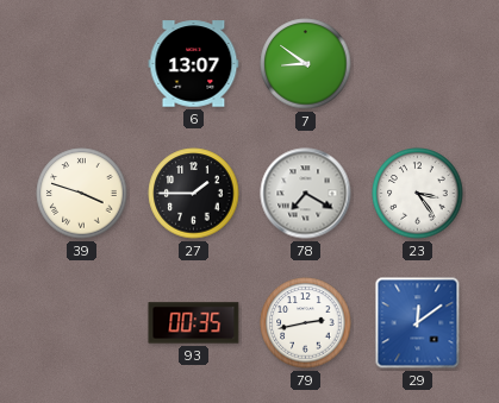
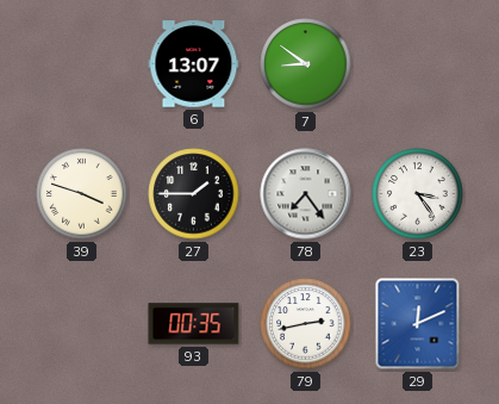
78: 7:20 -> 7:24
29: 12:09 -> 12:11
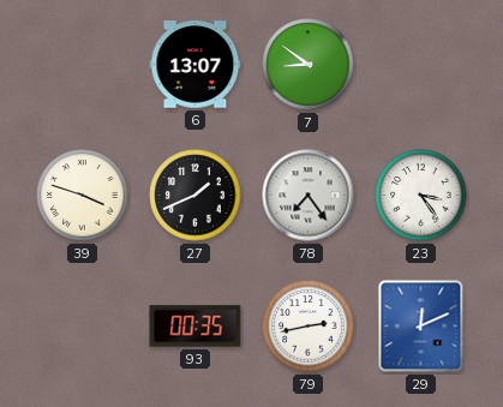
27: 1:45 -> 1:41
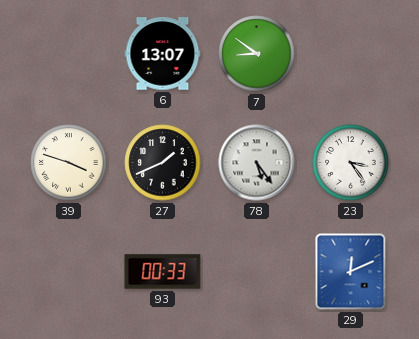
78: 7:24 -> 5:24
93: 00:35 -> 00:33
79: 2:43 -> none
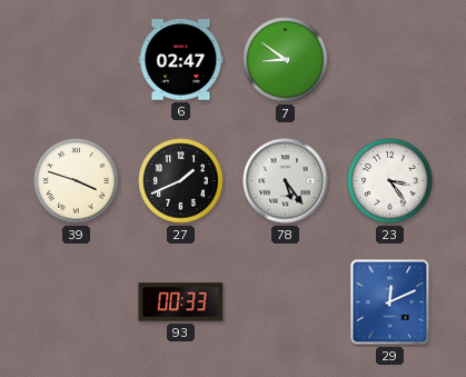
6: 13:07 -> 02:47
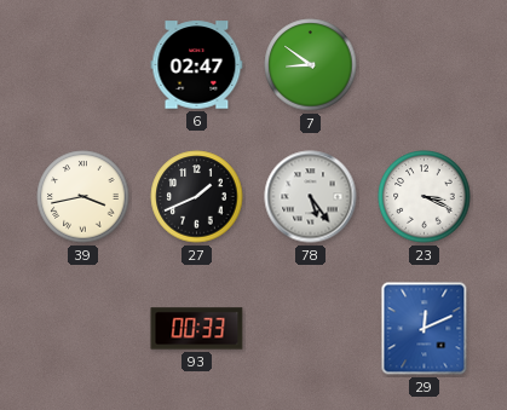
39: 3:48 -> 3:43
23: 3:24 -> 3:19
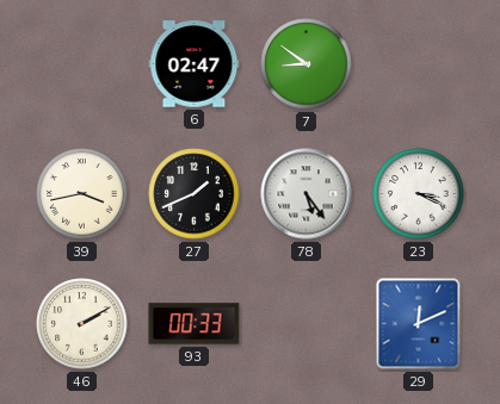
46: none -> 2:10
